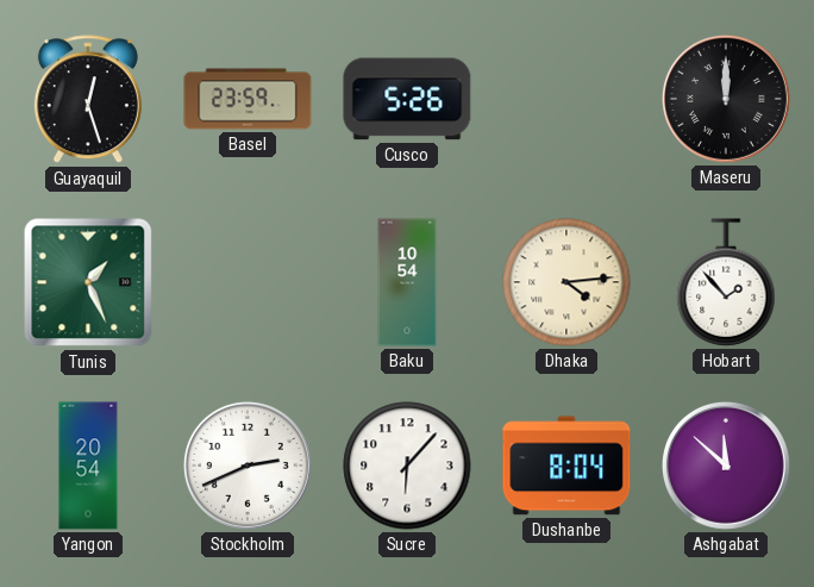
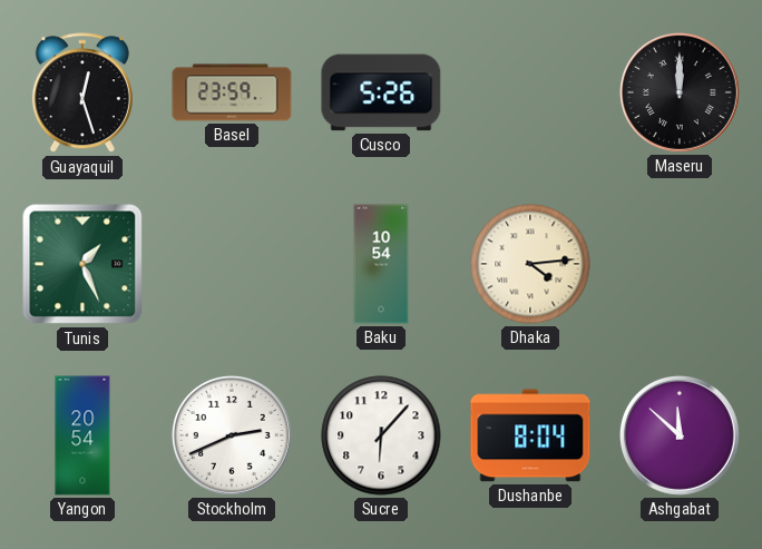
Hobart: 1:53 -> none
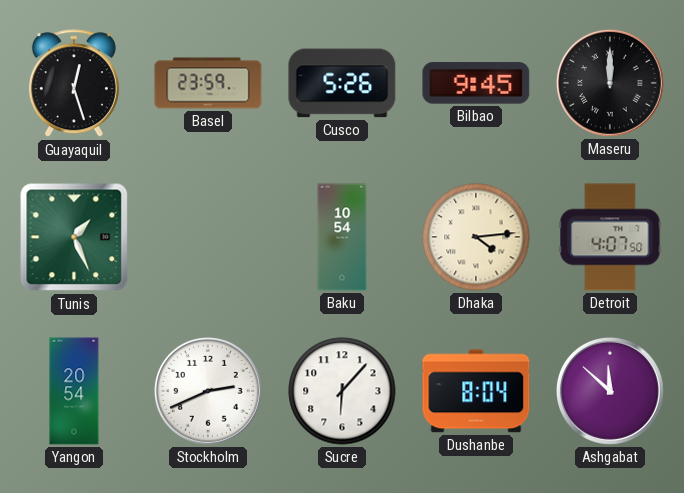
Bilbao: none -> 9:45
Detroit: none -> 4:07
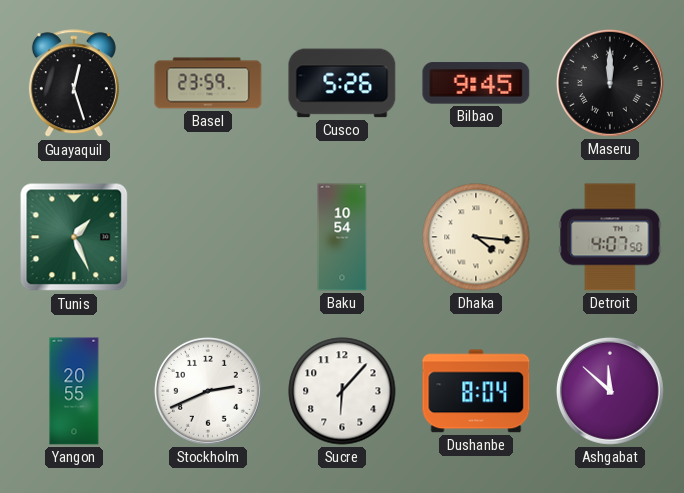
Dhaka: 4:14 -> 4:16
Yangon: 20:54 -> 20:55
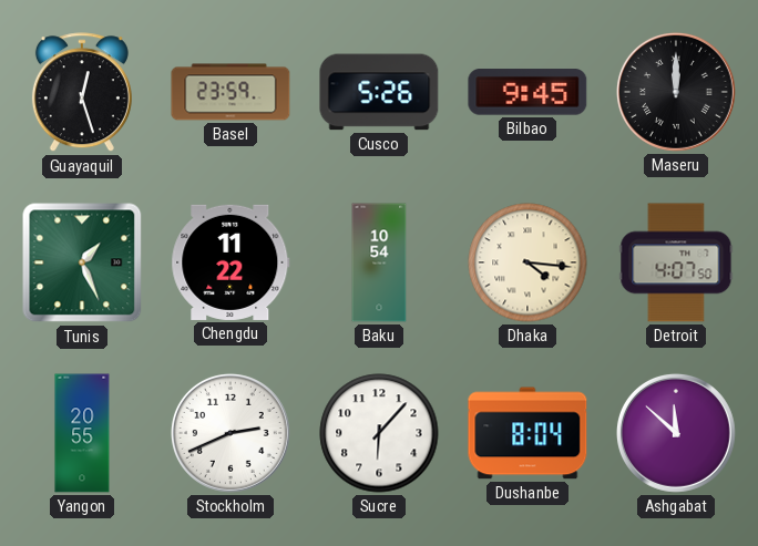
Chengdu: none -> 11:22
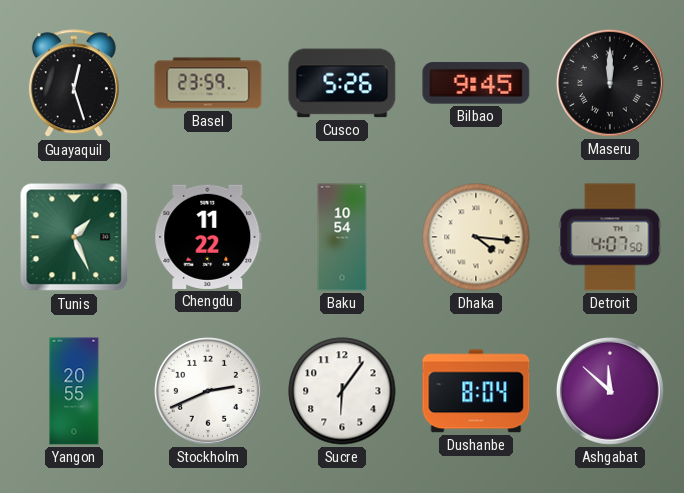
Sucre: 6:07 -> 6:06
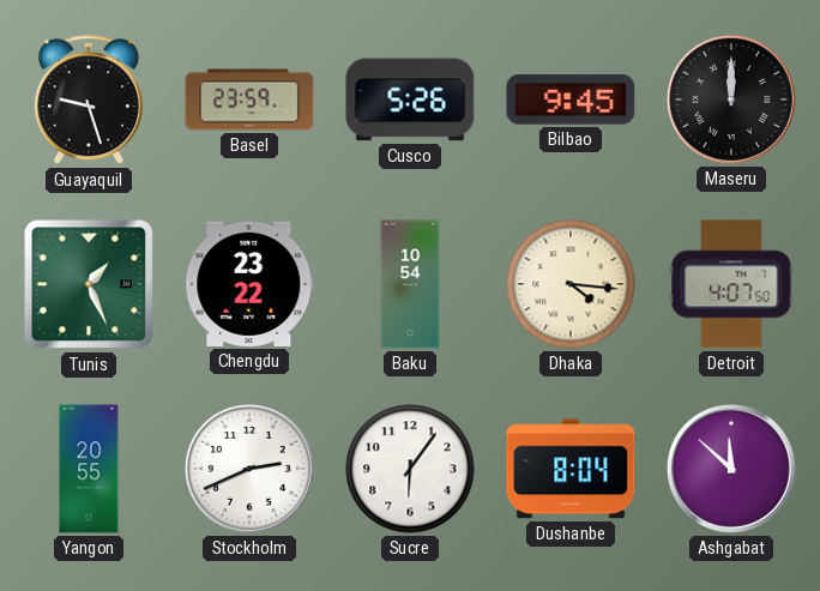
Guayaquil: 12:27 -> 9:27
Chengdu: 11:22 -> 23:22
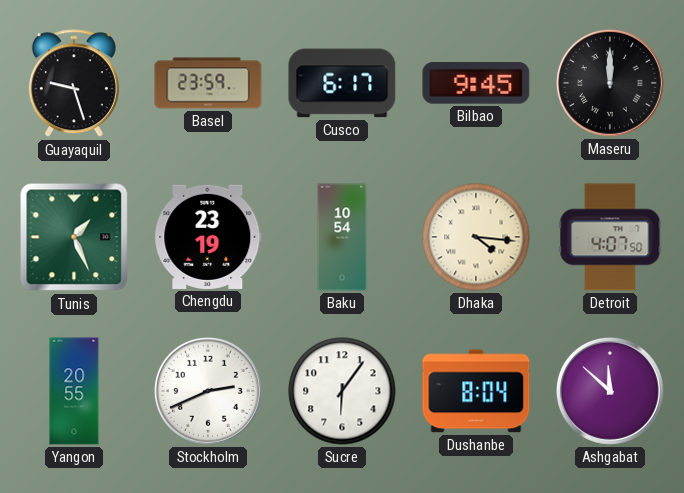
Cusco: 5:26 -> 6:17
Chengdu: 23:22 -> 23:19
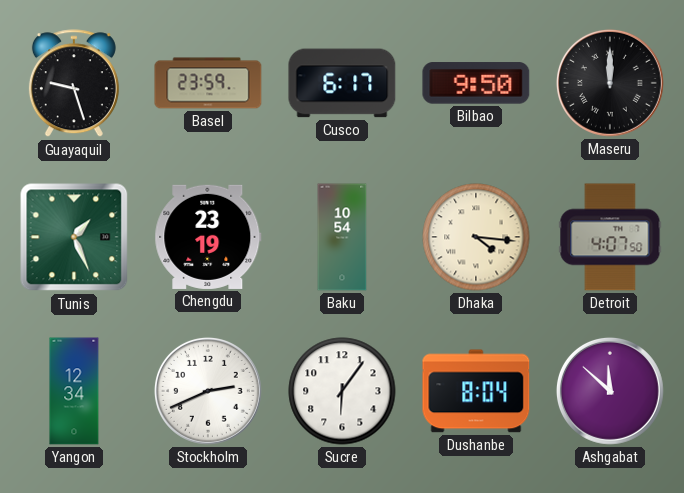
Bilbao: 9:45 -> 9:50
Yangon: 20:55 -> 12:34
